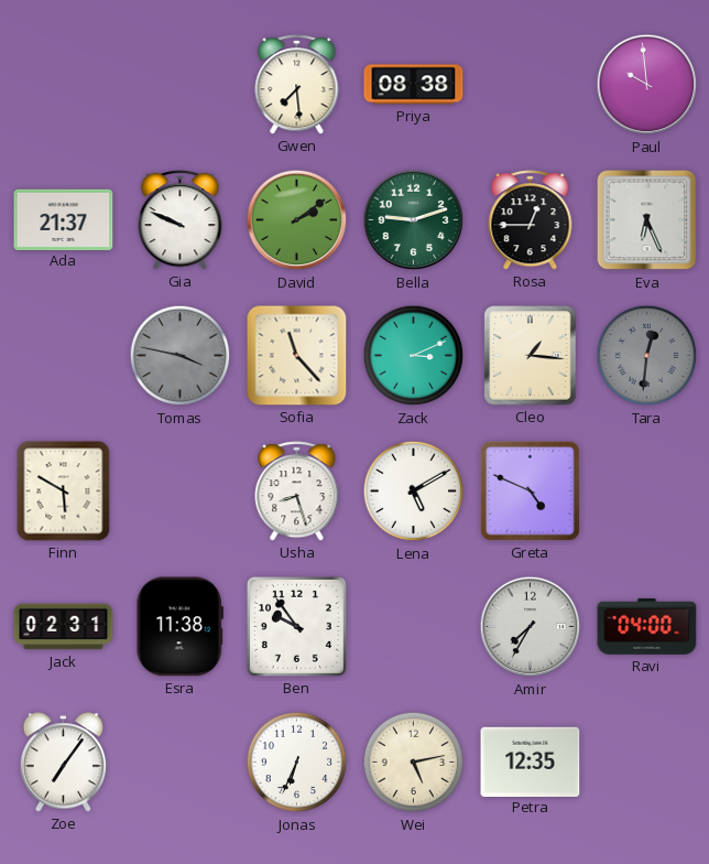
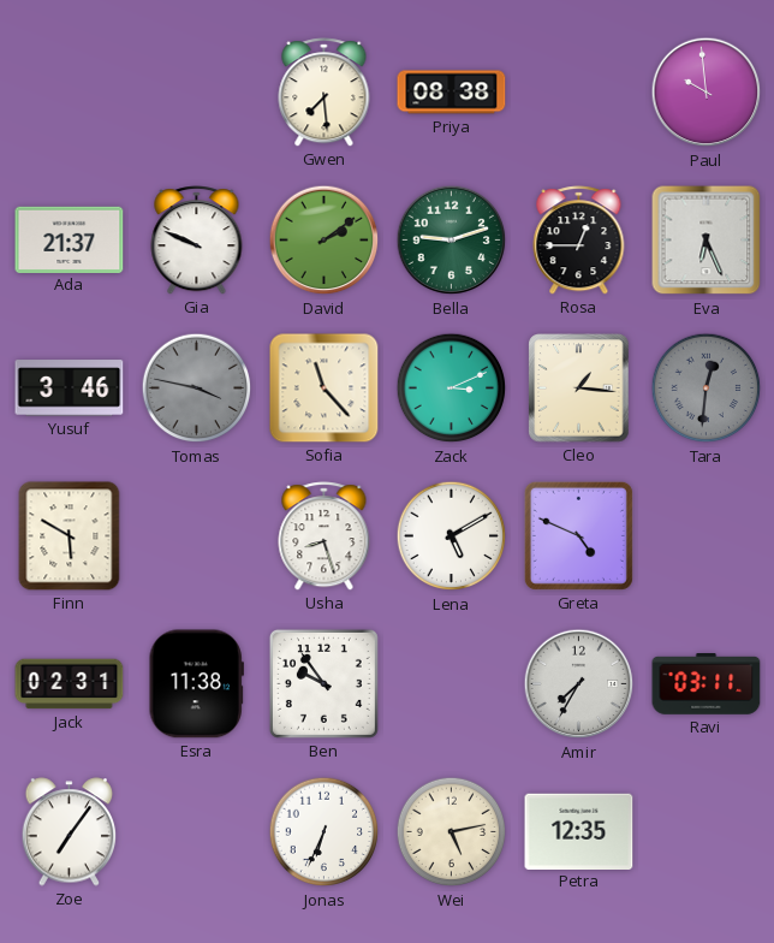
Yusuf: none -> 3:46
Ravi: 04:00 -> 03:11
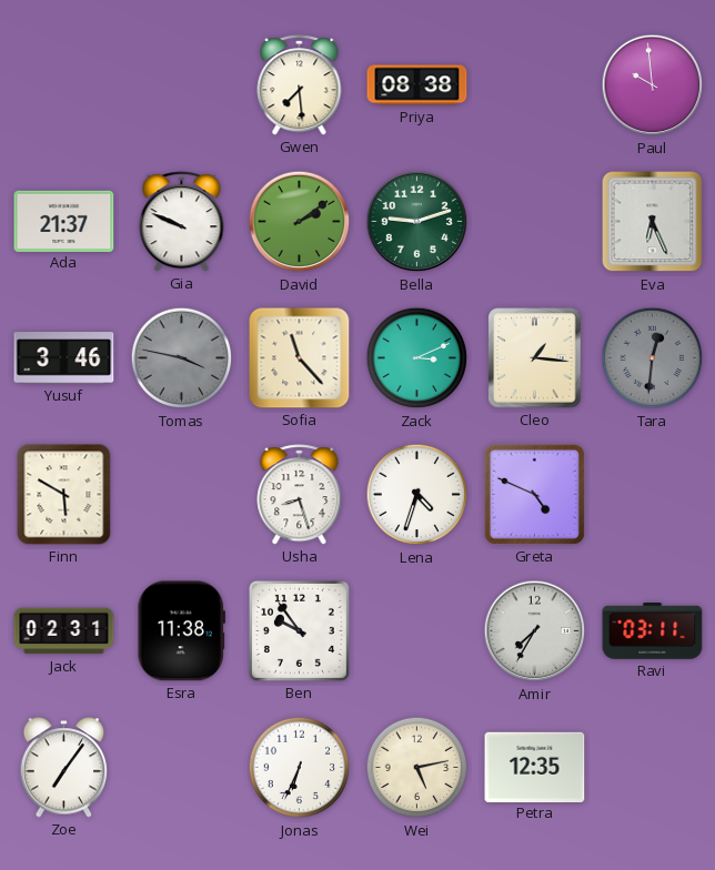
Rosa: 12:45 -> none
Lena: 5:10 -> 4:33
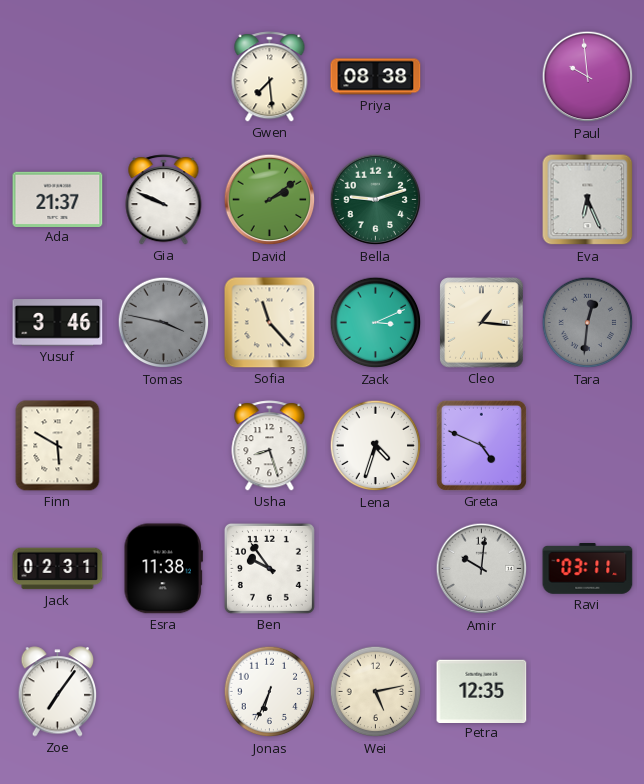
Amir: 7:35 -> 10:01
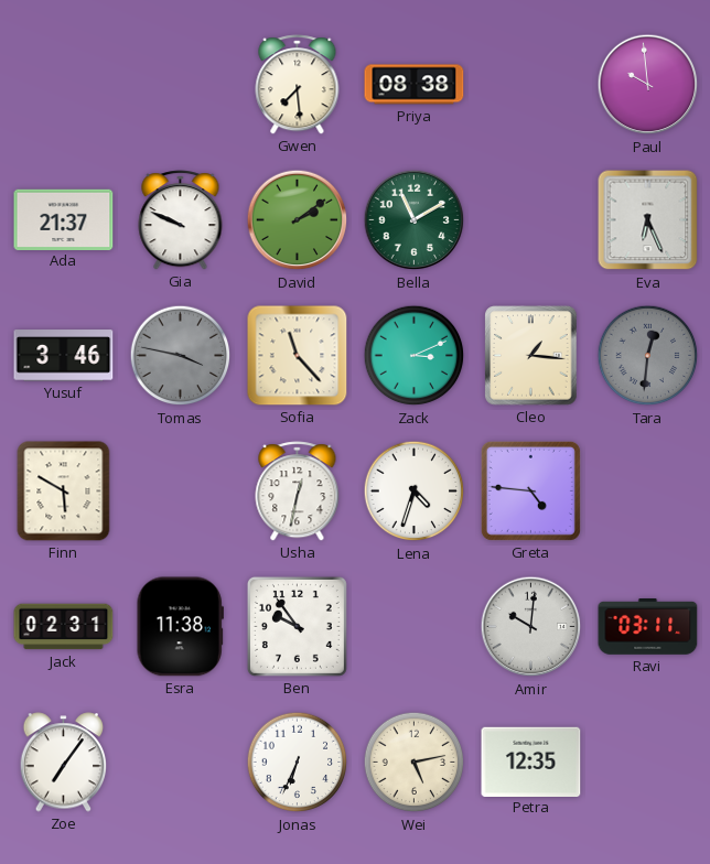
Bella: 9:12 -> 11:10
Usha: 8:27 -> 12:32
Greta: 4:49 -> 4:46
